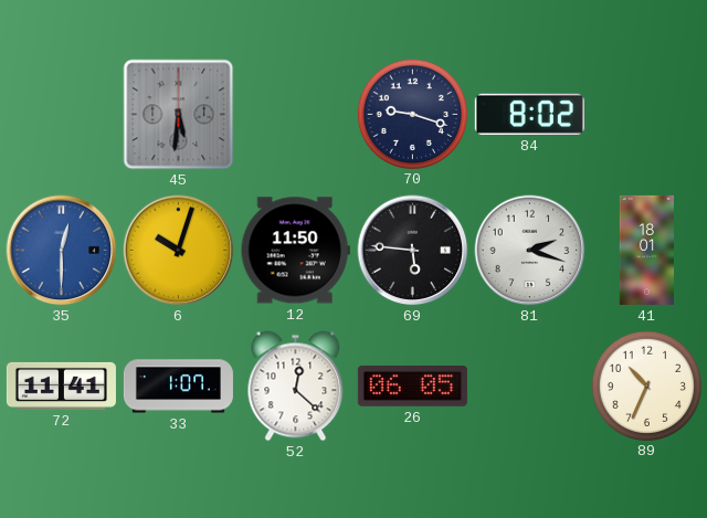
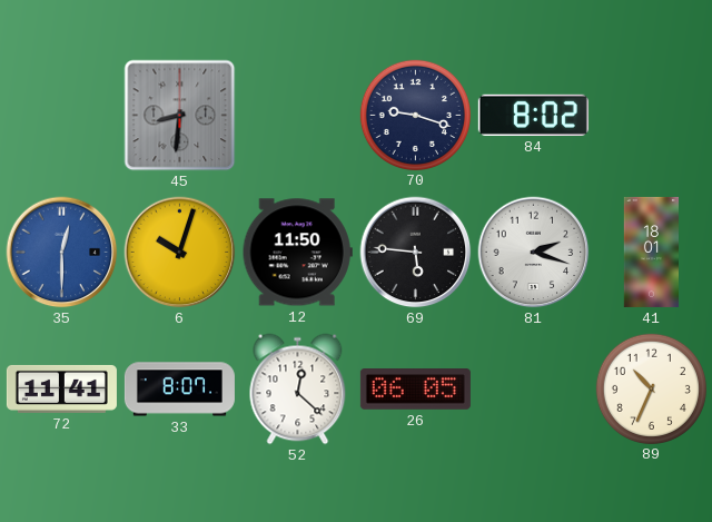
45: 5:31 -> 8:31
33: 1:07 -> 8:07
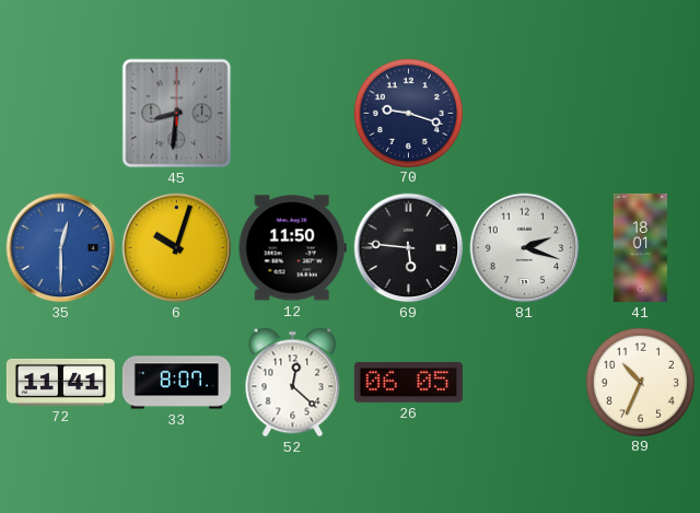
84: 8:02 -> none
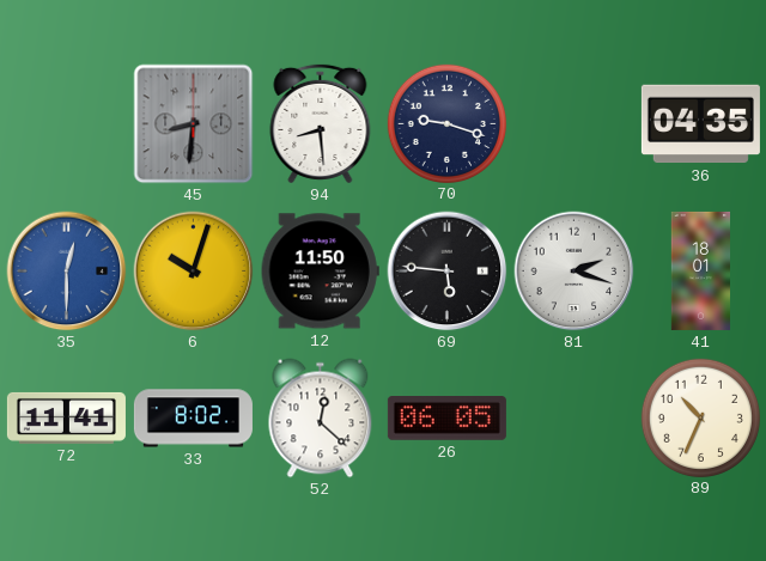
94: none -> 8:29
36: none -> 04:35
33: 8:07 -> 8:02
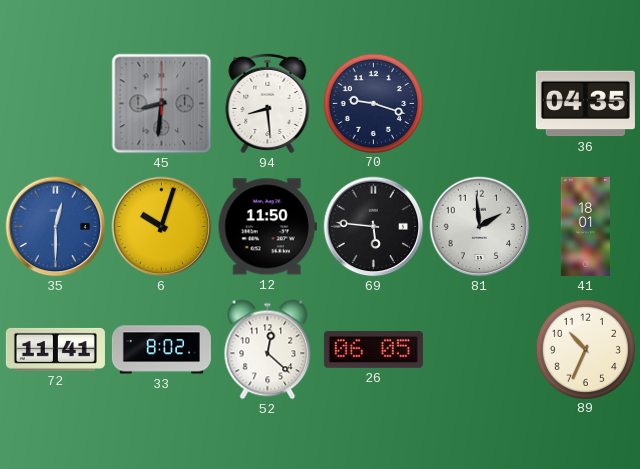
81: 2:18 -> 1:59
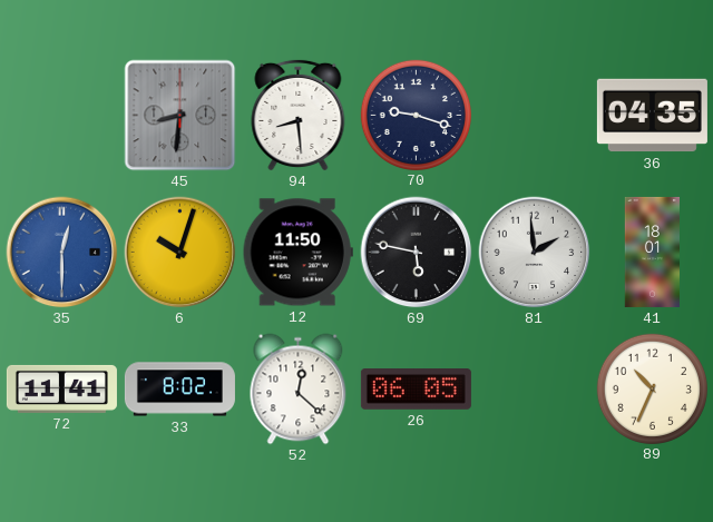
69: 5:46 -> 5:47
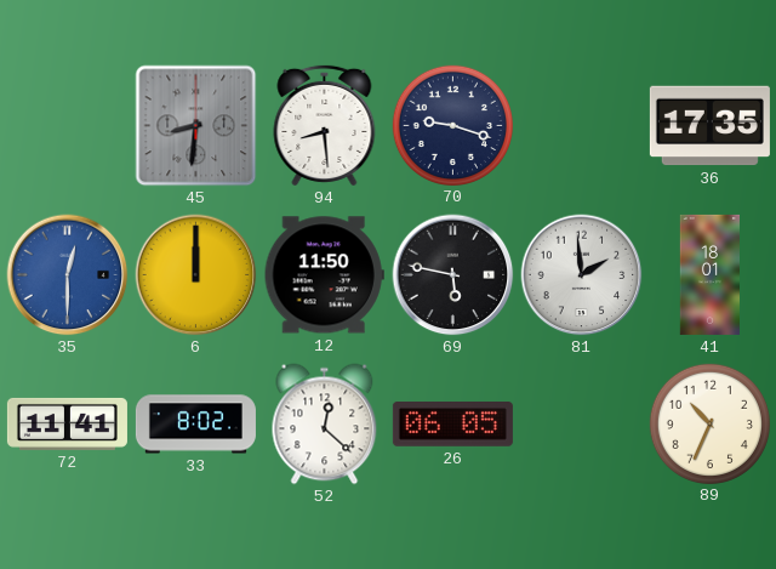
36: 04:35 -> 17:35
6: 10:03 -> 12:00
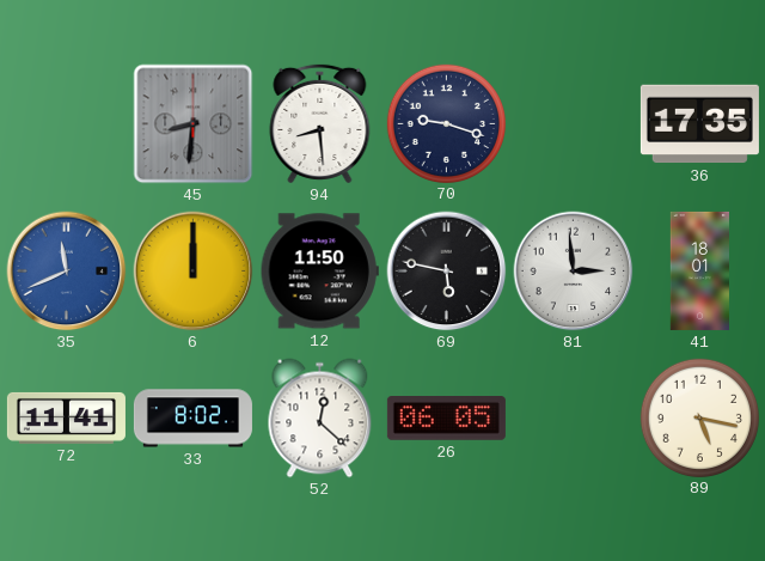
35: 12:30 -> 11:41
81: 1:59 -> 2:59
89: 10:34 -> 5:17
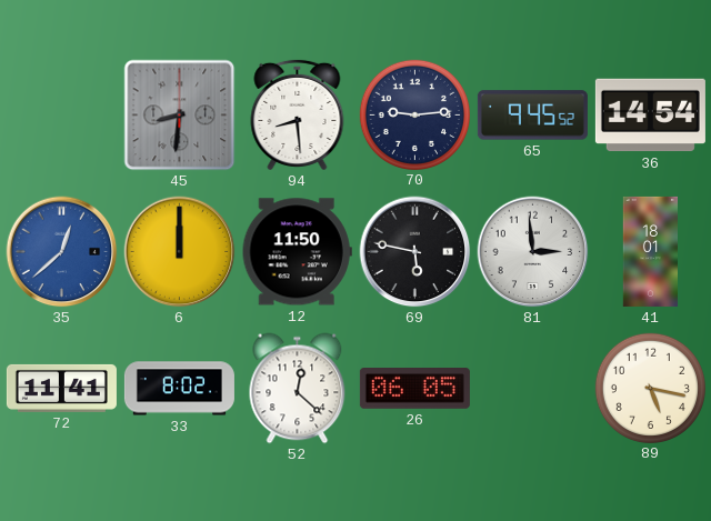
70: 9:18 -> 9:14
65: none -> 9:45
36: 17:35 -> 14:54
35: 11:41 -> 12:38
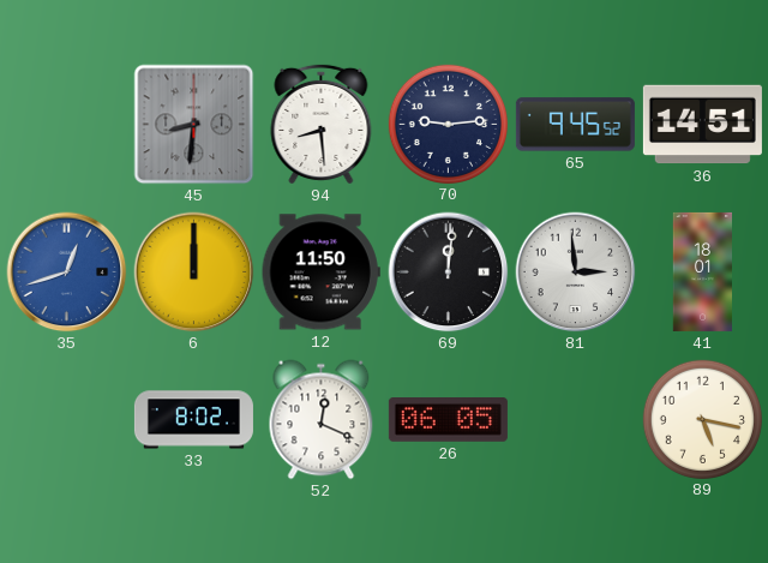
36: 14:54 -> 14:51
35: 12:38 -> 12:42
69: 5:47 -> 12:01
72: 11:41 -> none
52: 12:22 -> 12:19
